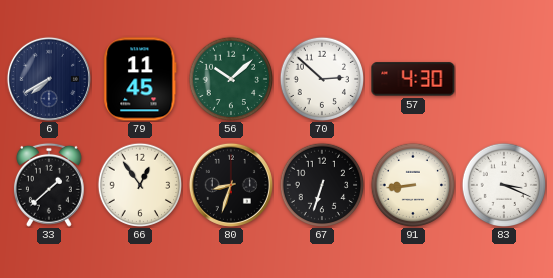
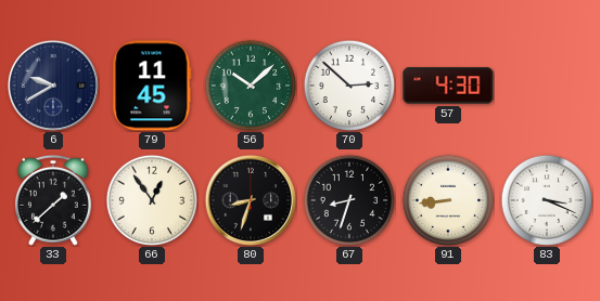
6: 7:40 -> 9:40
67: 6:33 -> 8:33
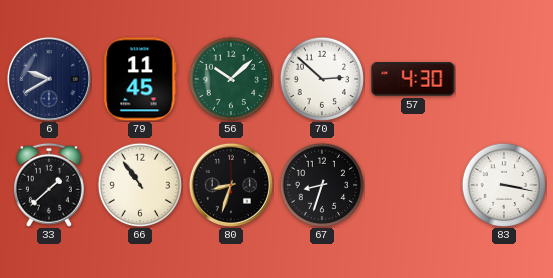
66: 12:54 -> 10:54
91: 8:44 -> none
83: 3:19 -> 3:17
